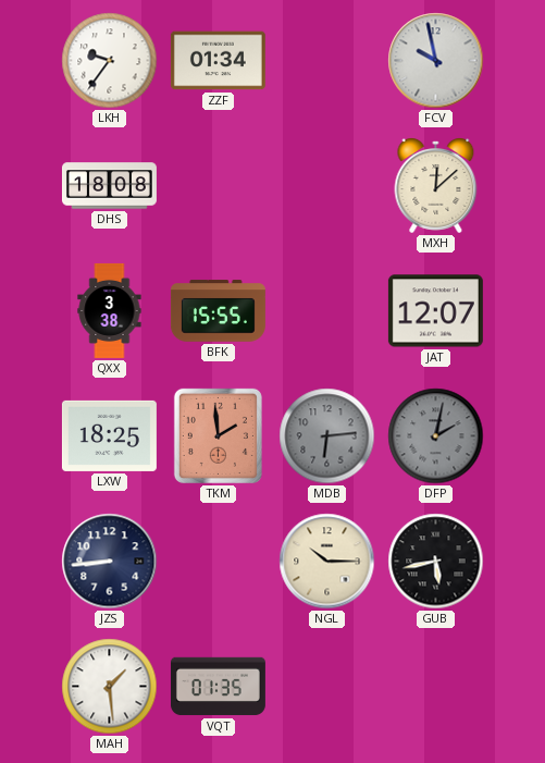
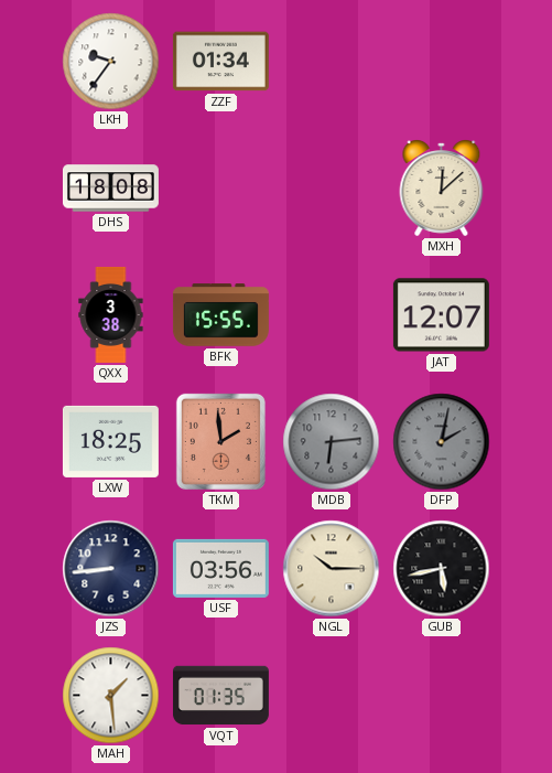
FCV: 9:58 -> none
USF: none -> 03:56
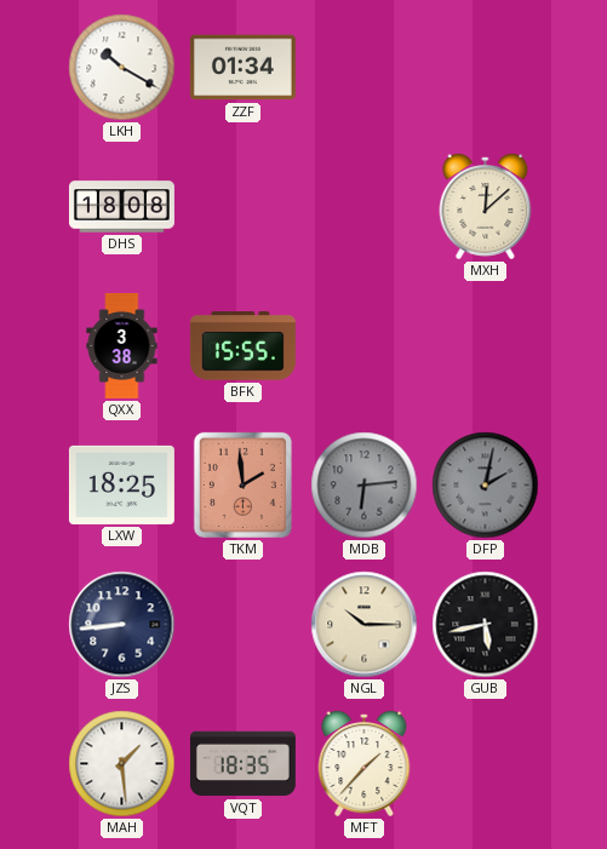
LKH: 9:36 -> 10:20
JAT: 12:07 -> none
USF: 03:56 -> none
VQT: 01:35 -> 18:35
MFT: none -> 1:37
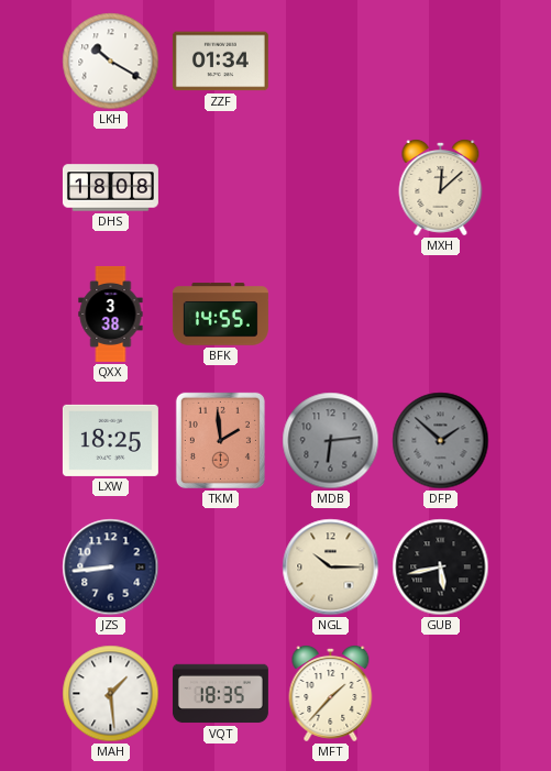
BFK: 15:55 -> 14:55
DFP: 2:02 -> 1:52
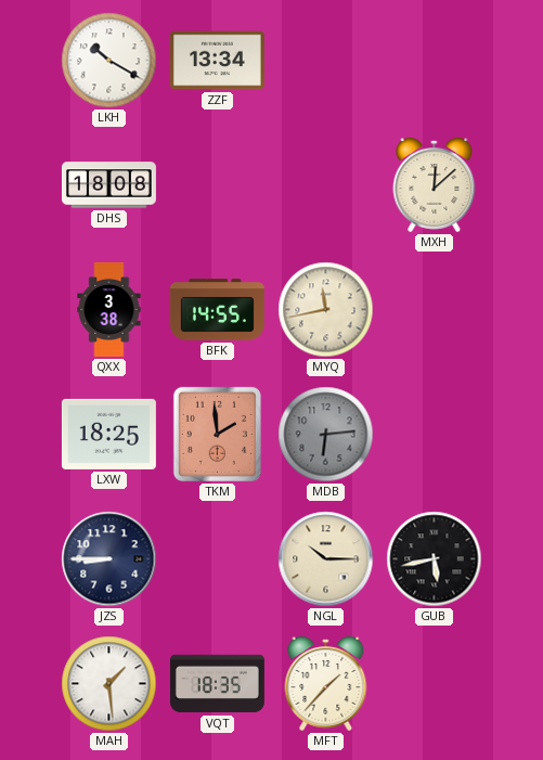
ZZF: 01:34 -> 13:34
MYQ: none -> 11:43
DFP: 1:52 -> none
JZS: 8:44 -> 8:45
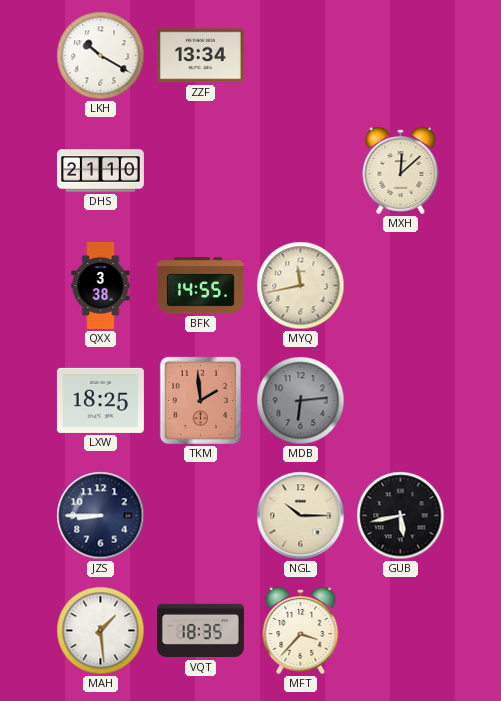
DHS: 18:08 -> 21:10
MFT: 1:37 -> 3:37
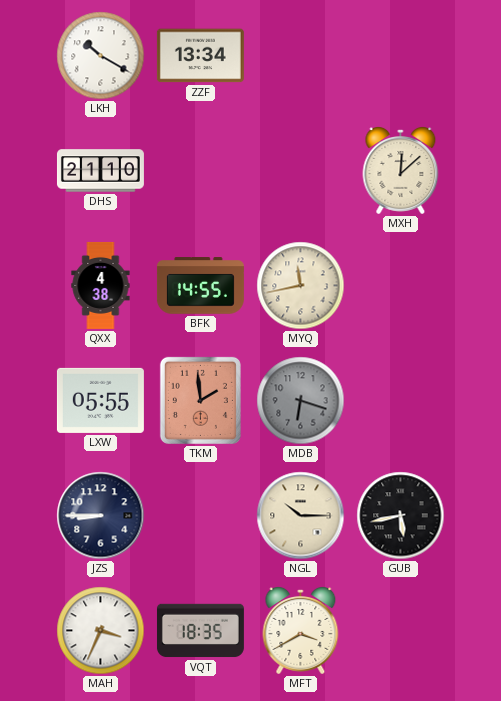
QXX: 3:38 -> 4:38
LXW: 18:25 -> 05:55
MDB: 6:14 -> 6:18
MAH: 1:29 -> 3:34
MFT: 3:37 -> 3:40
